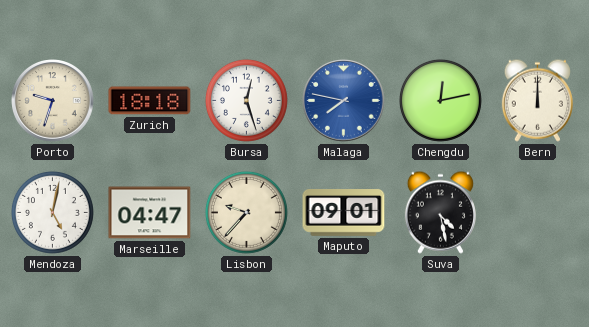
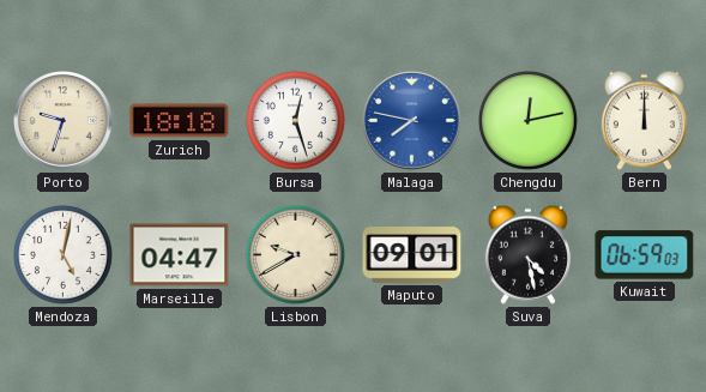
Lisbon: 9:37 -> 9:40
Kuwait: none -> 06:59
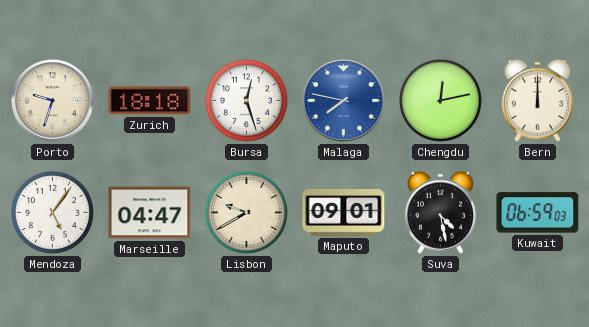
Mendoza: 5:02 -> 5:06
